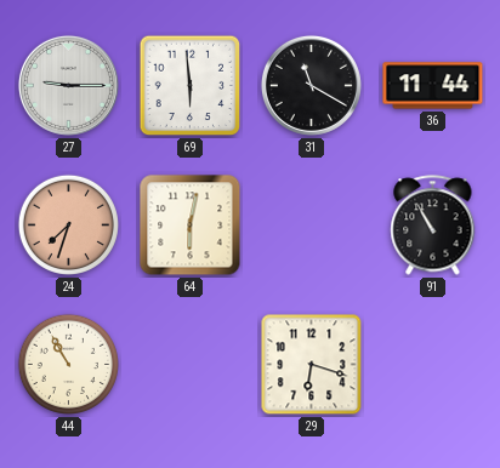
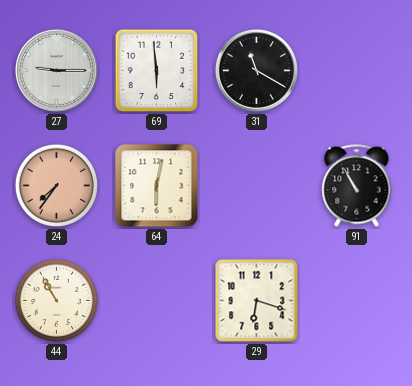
36: 11:44 -> none
24: 7:33 -> 7:36
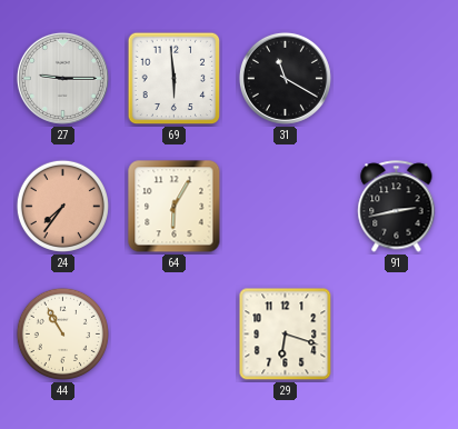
64: 6:02 -> 6:05
91: 10:55 -> 2:43
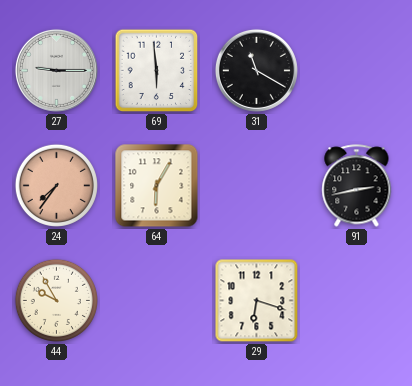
44: 10:55 -> 9:55
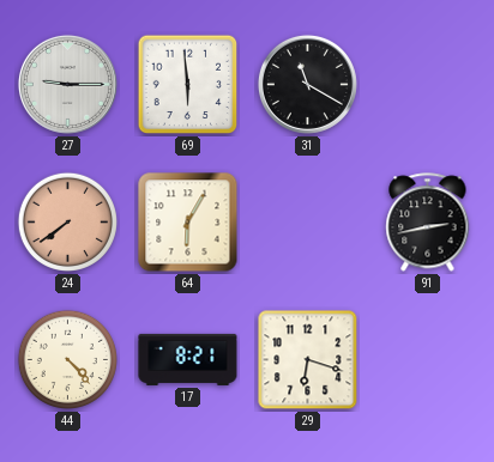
24: 7:36 -> 7:39
44: 9:55 -> 4:23
17: none -> 8:21
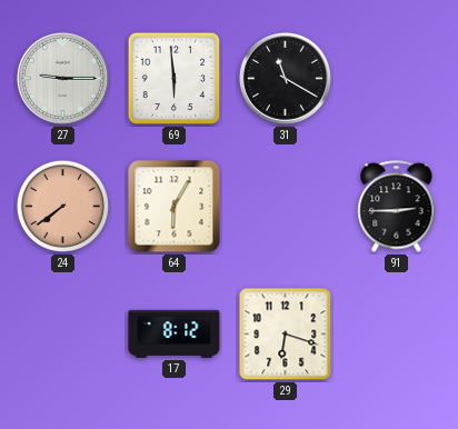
91: 2:43 -> 2:45
44: 4:23 -> none
17: 8:21 -> 8:12
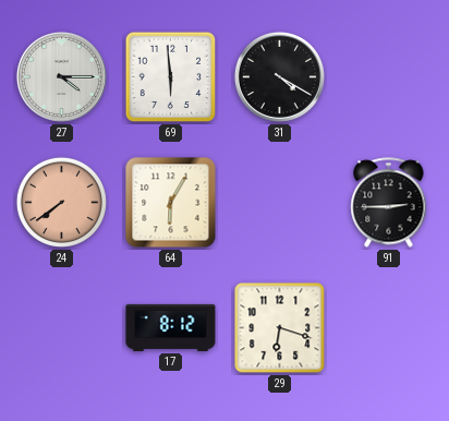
27: 9:15 -> 4:15
31: 11:20 -> 4:20
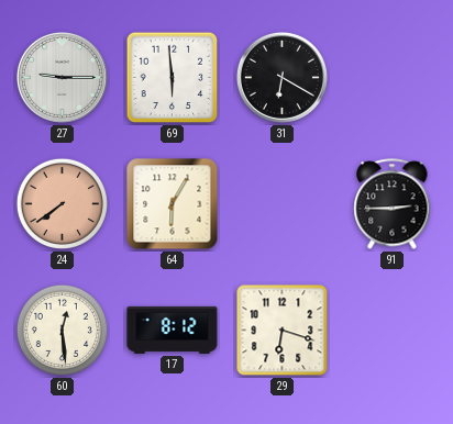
27: 4:15 -> 9:15
31: 4:20 -> 6:20
60: none -> 12:29
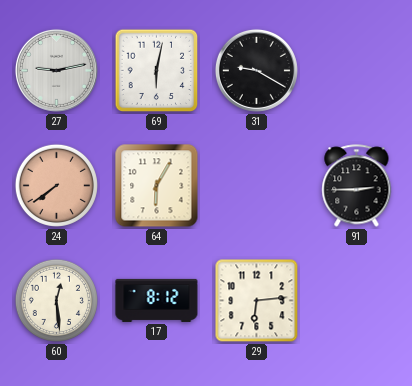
27: 9:15 -> 9:13
69: 5:59 -> 6:02
31: 6:20 -> 9:20
29: 6:18 -> 6:14
